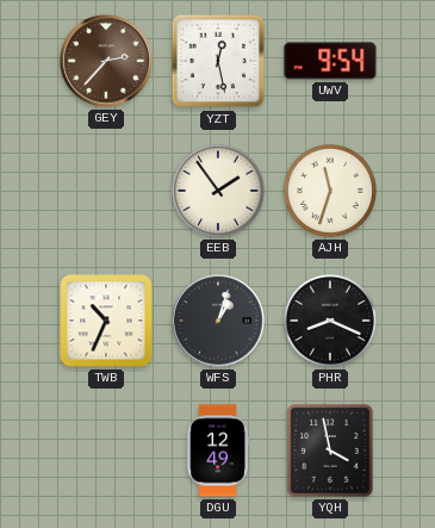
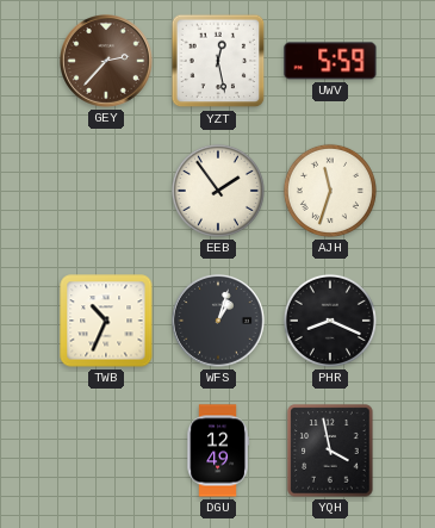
UWV: 9:54 -> 5:59
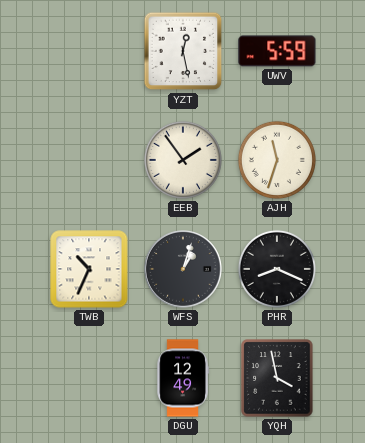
GEY: 2:37 -> none
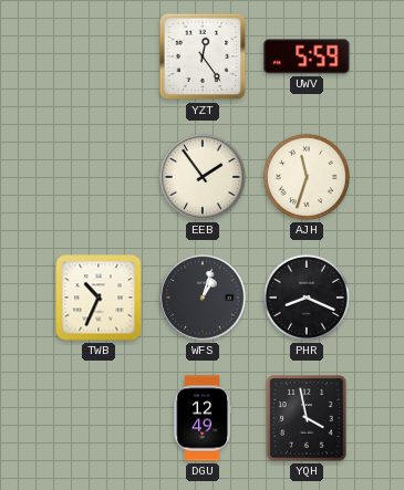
YZT: 12:28 -> 12:24
